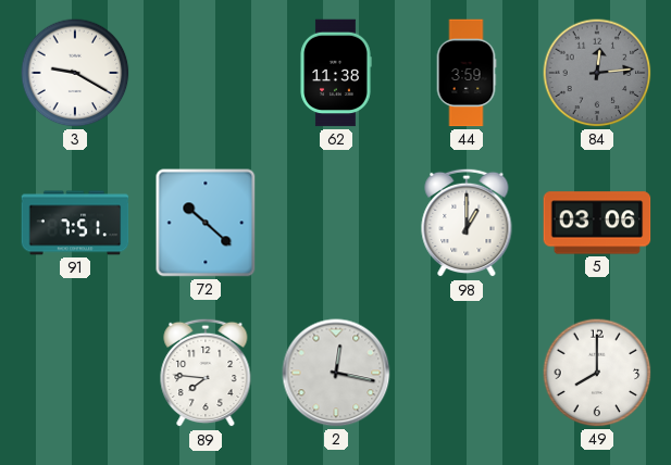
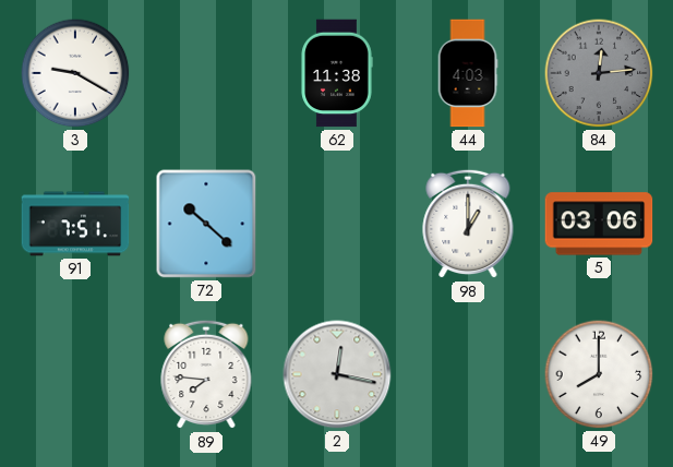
44: 3:59 -> 4:03
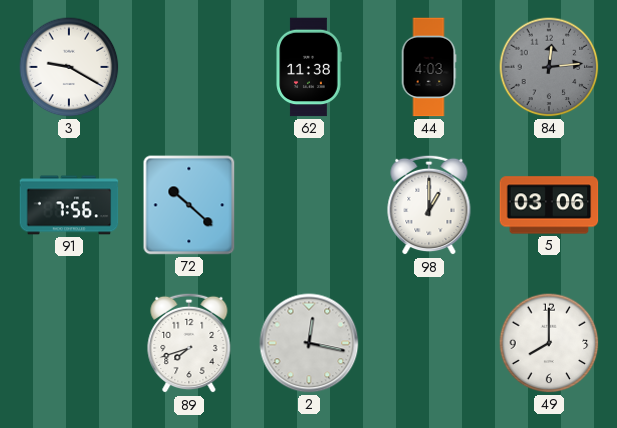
91: 7:51 -> 7:56
89: 7:46 -> 7:42
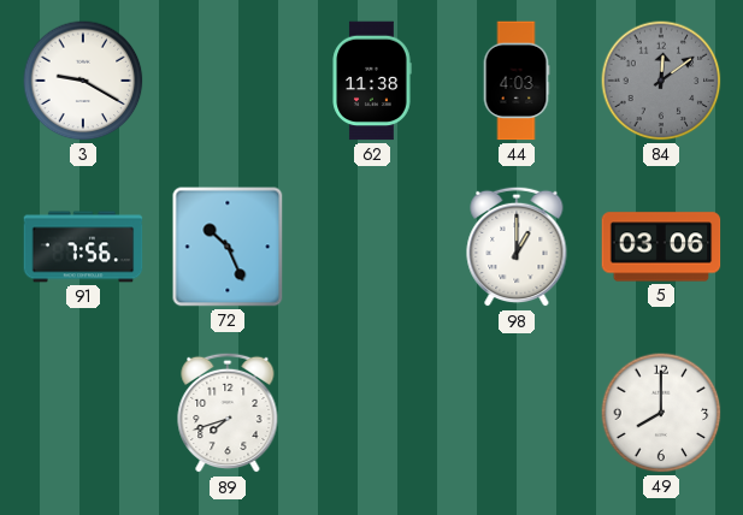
84: 12:14 -> 12:09
72: 10:22 -> 10:26
2: 12:17 -> none
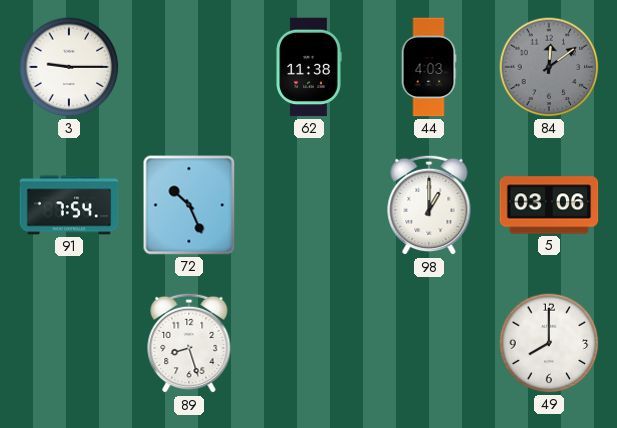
3: 9:20 -> 9:15
91: 7:56 -> 7:54
89: 7:42 -> 8:27
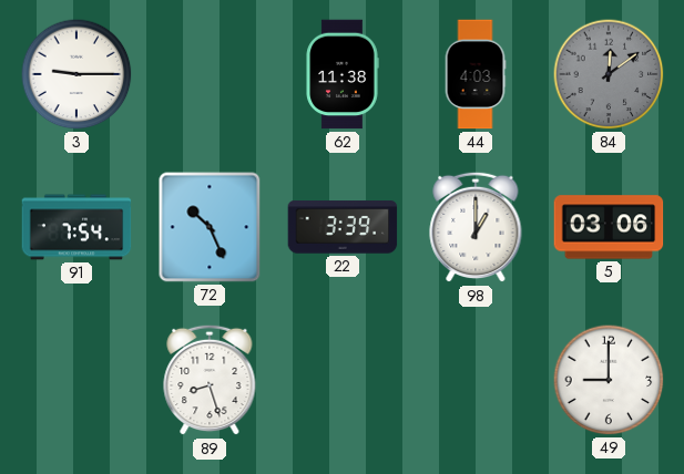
22: none -> 3:39
49: 8:00 -> 9:00
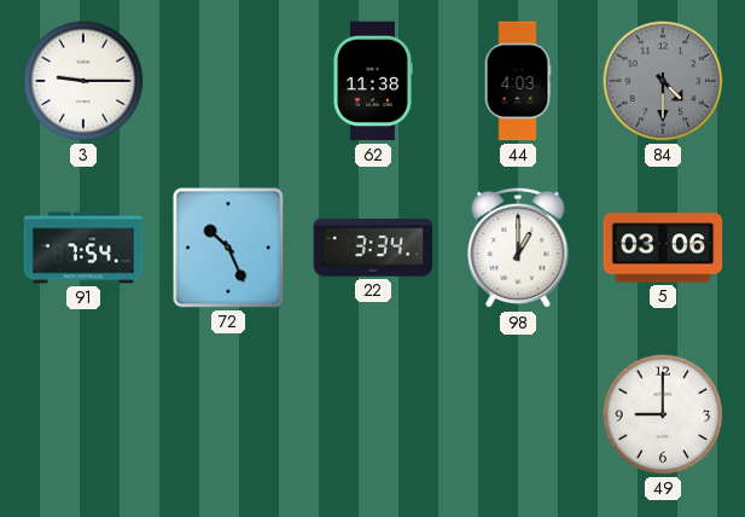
84: 12:09 -> 4:30
22: 3:39 -> 3:34
89: 8:27 -> none
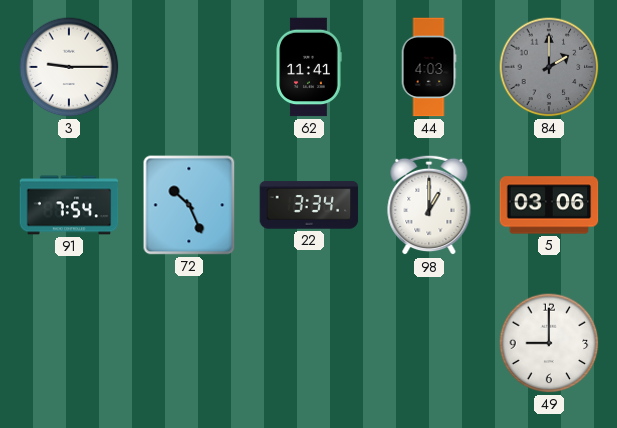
62: 11:38 -> 11:41
84: 4:30 -> 2:00
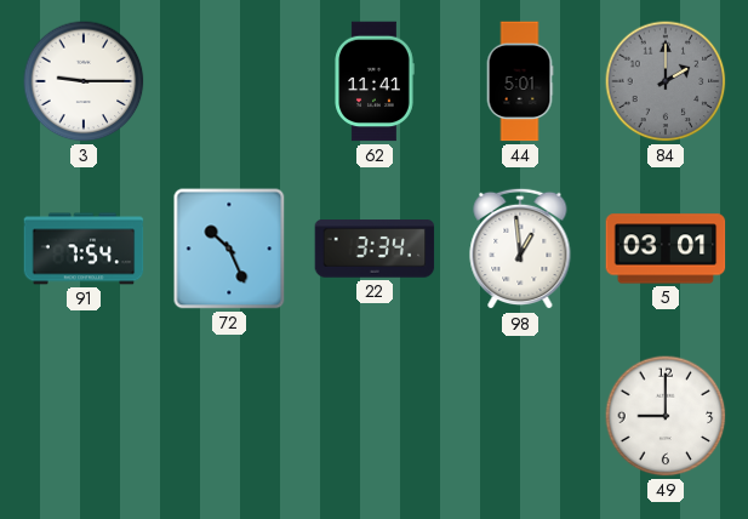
44: 4:03 -> 5:01
98: 1:00 -> 12:59
5: 03:06 -> 03:01
